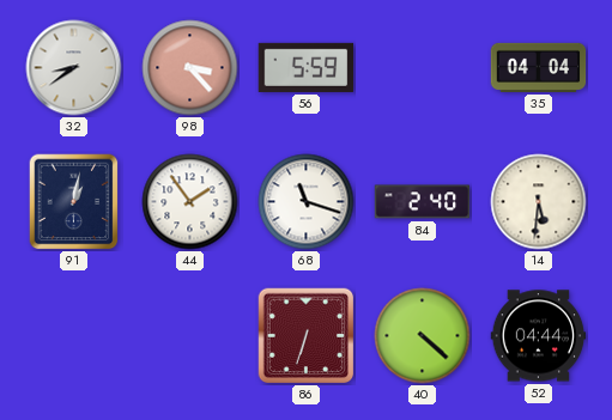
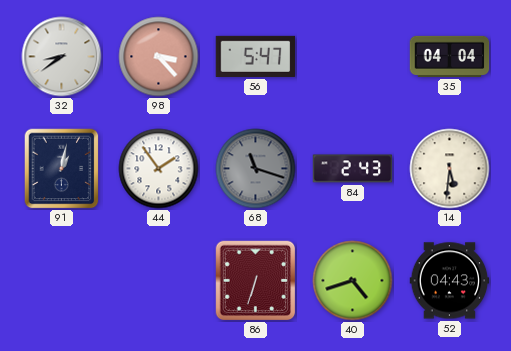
56: 5:59 -> 5:47
68 dial: white -> grey
84: 2:40 -> 2:43
40: 4:22 -> 4:42
52: 04:44 -> 04:43
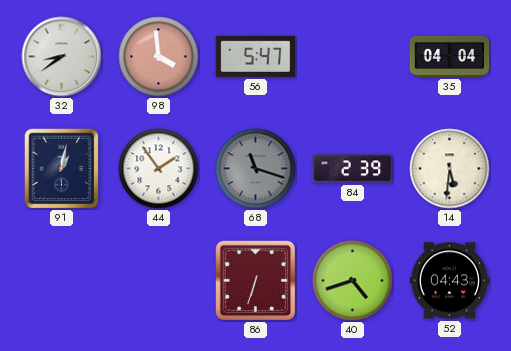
98: 3:23 -> 3:59
84: 2:43 -> 2:39
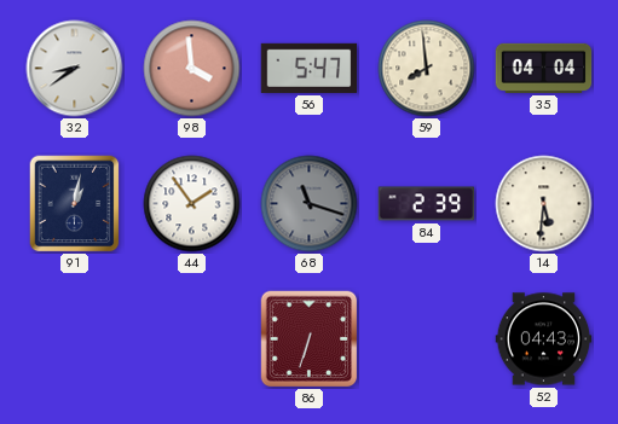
59: none -> 7:59
40: 4:42 -> none
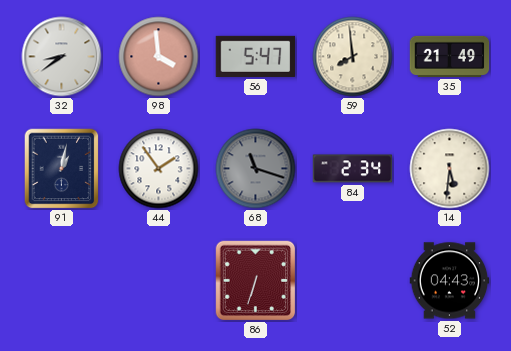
35: 04:04 -> 21:49
84: 2:39 -> 2:34
